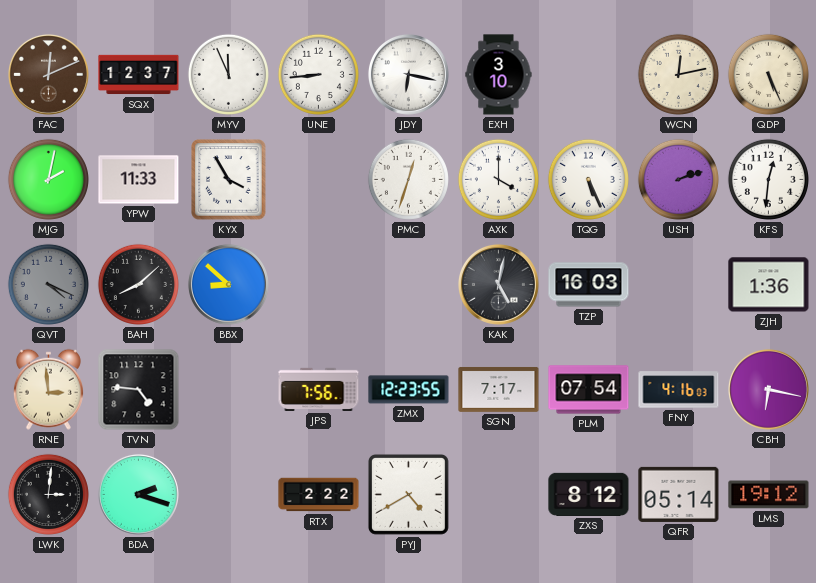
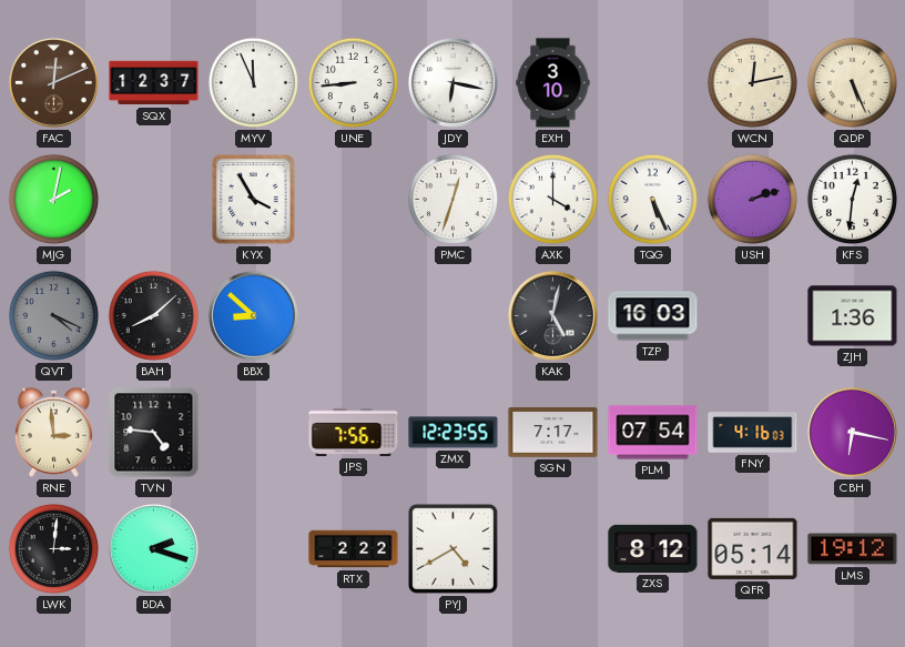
YPW: 11:33 -> none
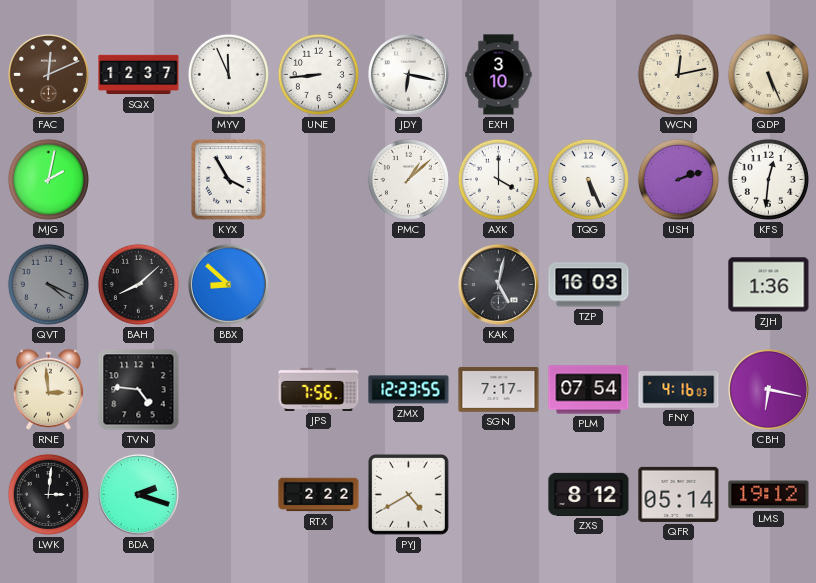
PMC: 12:33 -> 1:08
